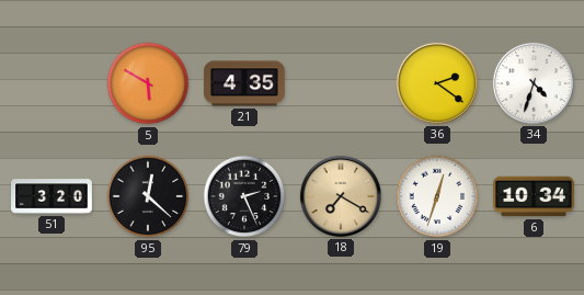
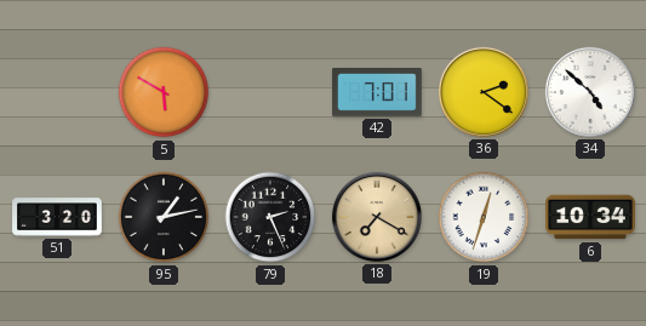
21: 4:35 -> none
42: none -> 7:01
34: 4:33 -> 4:52
95: 12:22 -> 1:13
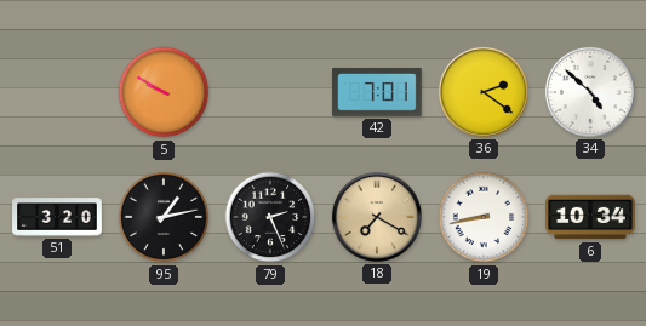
5: 5:50 -> 9:50
19: 12:33 -> 8:43
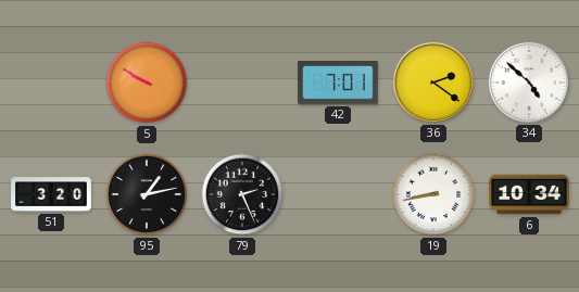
18: 7:20 -> none
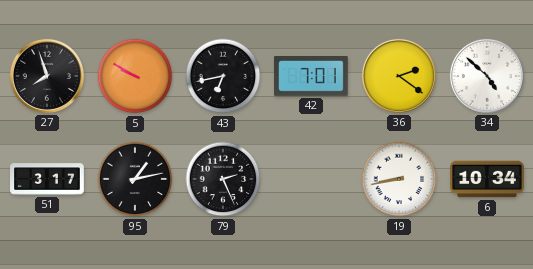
27: none -> 7:57
43: none -> 6:43
51: 3:20 -> 3:17
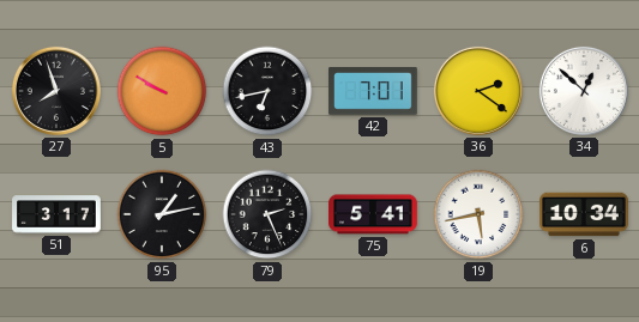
34: 4:52 -> 12:52
75: none -> 5:41
19: 8:43 -> 5:43
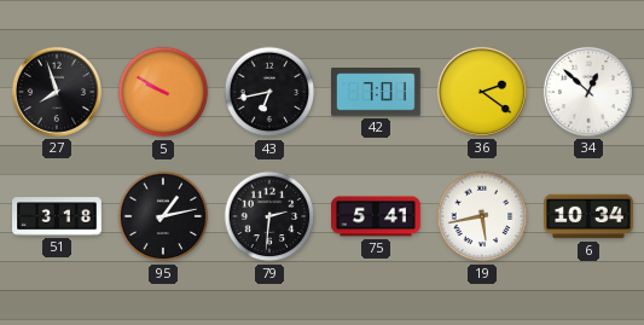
51: 3:17 -> 3:18
79: 2:26 -> 2:31
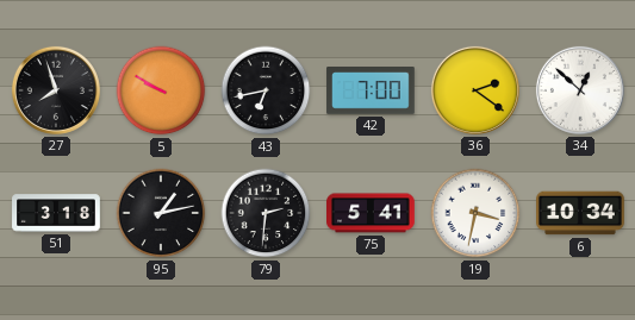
42: 7:01 -> 7:00
19: 5:43 -> 3:32
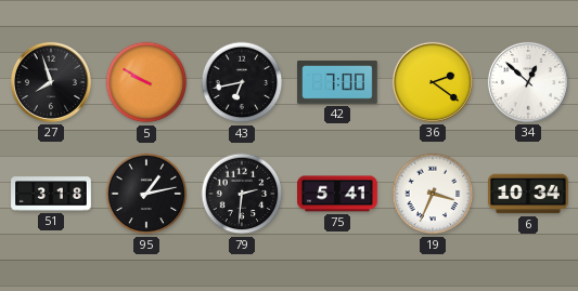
19: 3:32 -> 3:34
